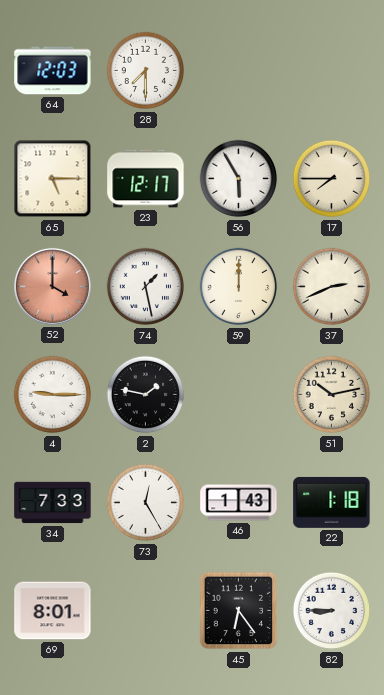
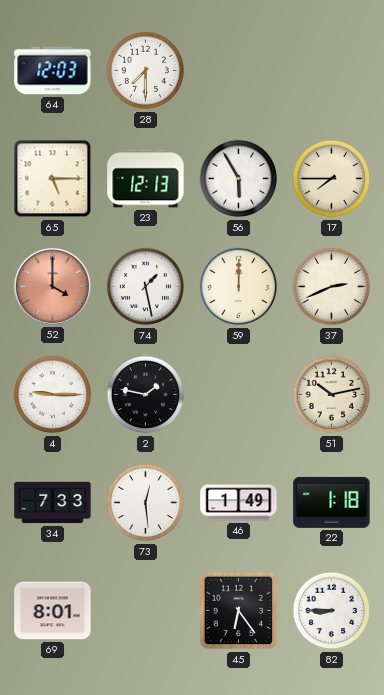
23: 12:17 -> 12:13
73: 12:25 -> 12:29
46: 1:43 -> 1:49
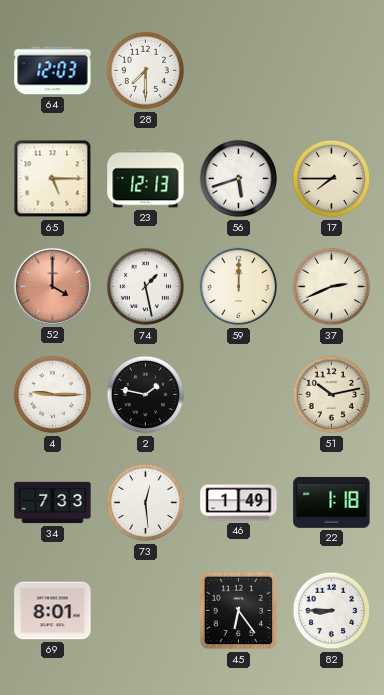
56: 5:55 -> 5:42
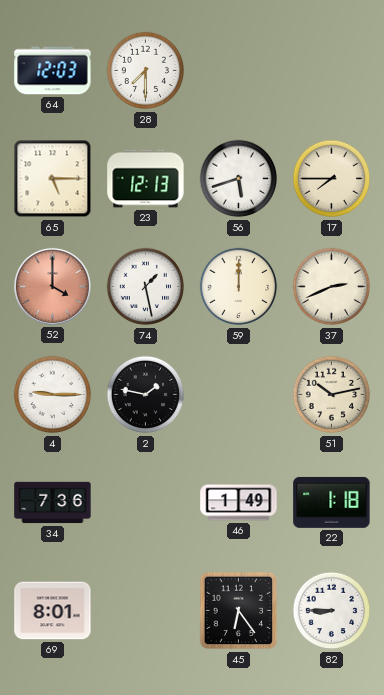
34: 7:33 -> 7:36
73: 12:29 -> none
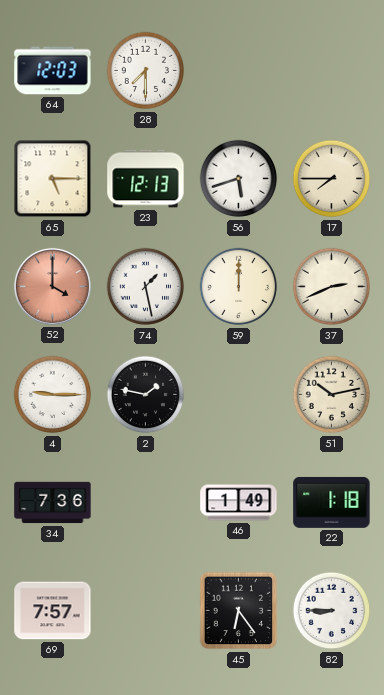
69: 8:01 -> 7:57
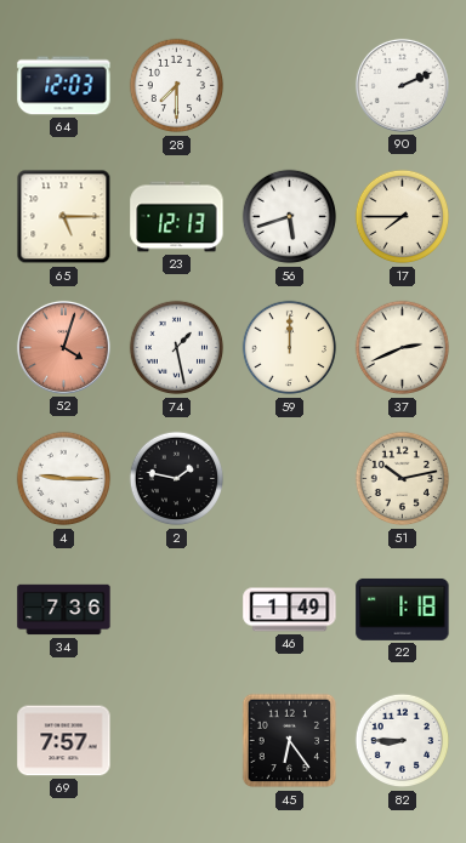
90: none -> 2:11
52: 4:00 -> 4:03
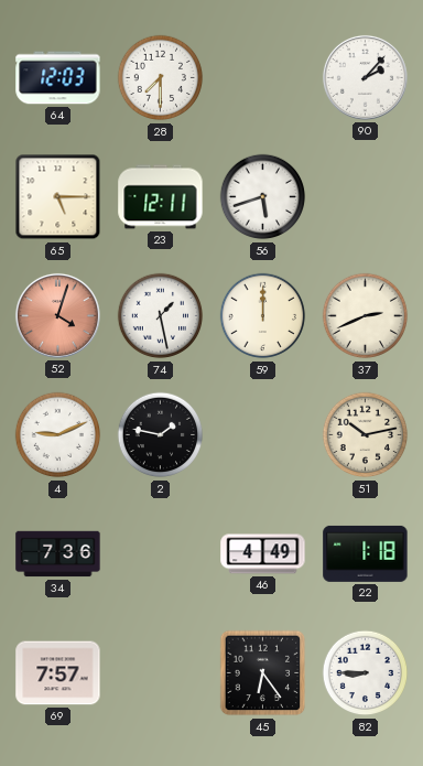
90: 2:11 -> 2:07
23: 12:13 -> 12:11
17: 7:45 -> none
4: 9:15 -> 9:11
46: 1:49 -> 4:49
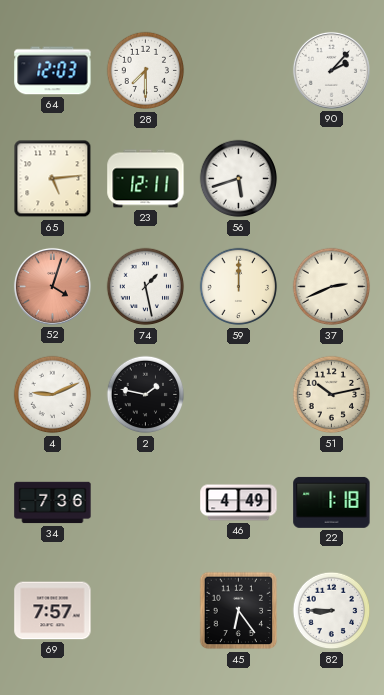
65: 5:15 -> 5:14
